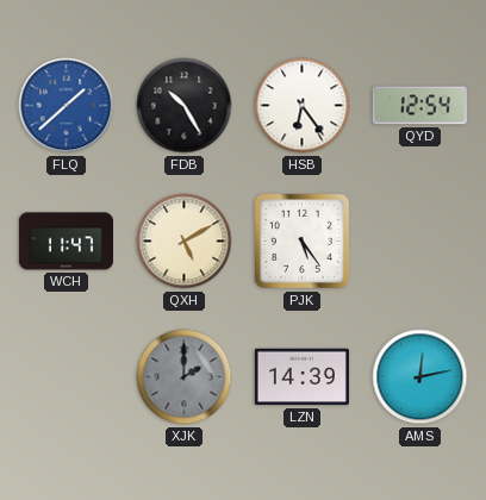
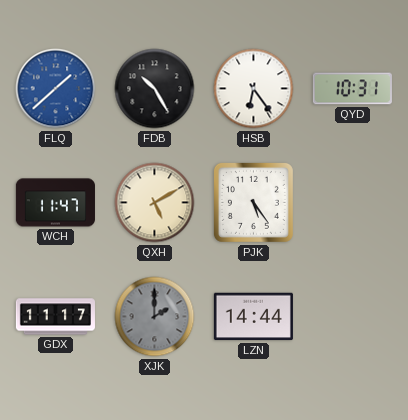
QYD: 12:54 -> 10:31
GDX: none -> 11:17
LZN: 14:39 -> 14:44
AMS: 12:13 -> none
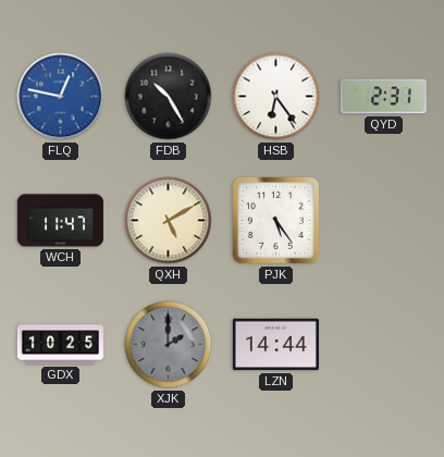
FLQ: 1:38 -> 12:47
QYD: 10:31 -> 2:31
GDX: 11:17 -> 10:25
